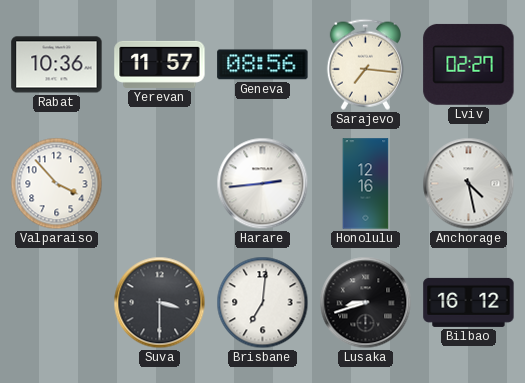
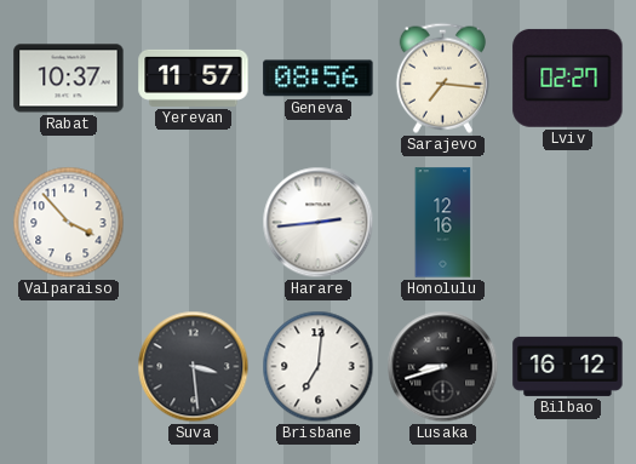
Rabat: 10:36 -> 10:37
Anchorage: 4:28 -> none
Suva: 3:30 -> 3:29
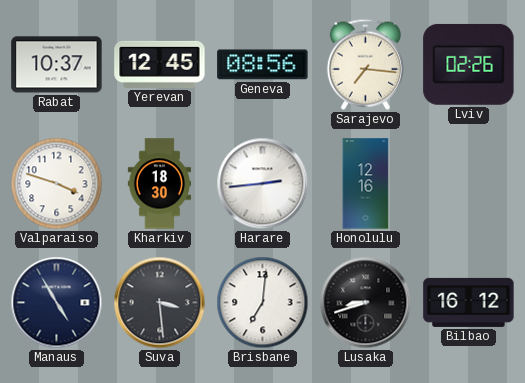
Yerevan: 11:57 -> 12:45
Lviv: 02:27 -> 02:26
Valparaiso: 3:53 -> 3:48
Kharkiv: none -> 18:30
Manaus: none -> 4:55
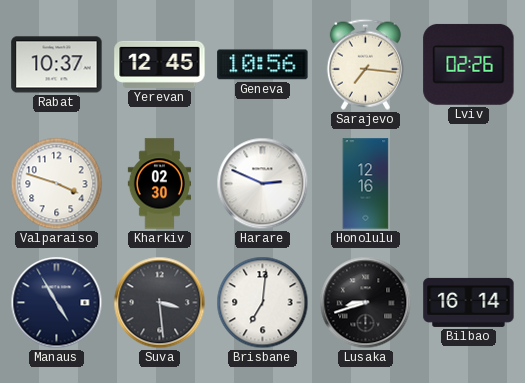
Geneva: 08:56 -> 10:56
Kharkiv: 18:30 -> 02:30
Harare: 2:44 -> 2:49
Bilbao: 16:12 -> 16:14
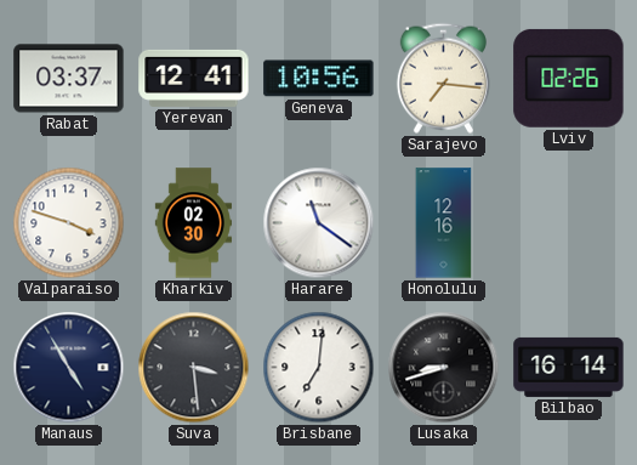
Rabat: 10:37 -> 03:37
Yerevan: 12:45 -> 12:41
Harare: 2:49 -> 11:21
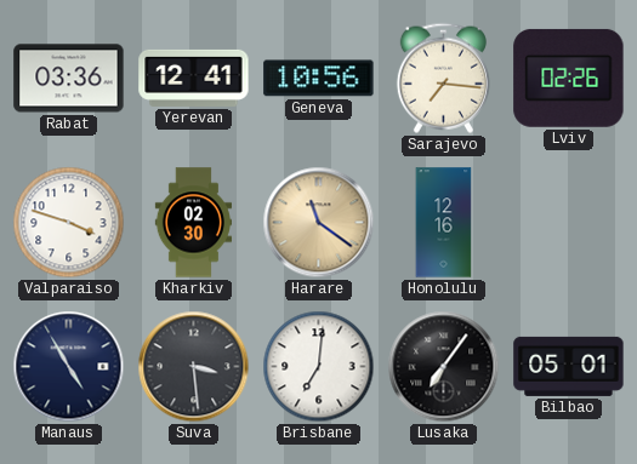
Rabat: 03:37 -> 03:36
Harare dial: white -> champagne
Lusaka: 8:42 -> 7:06
Bilbao: 16:14 -> 05:01
